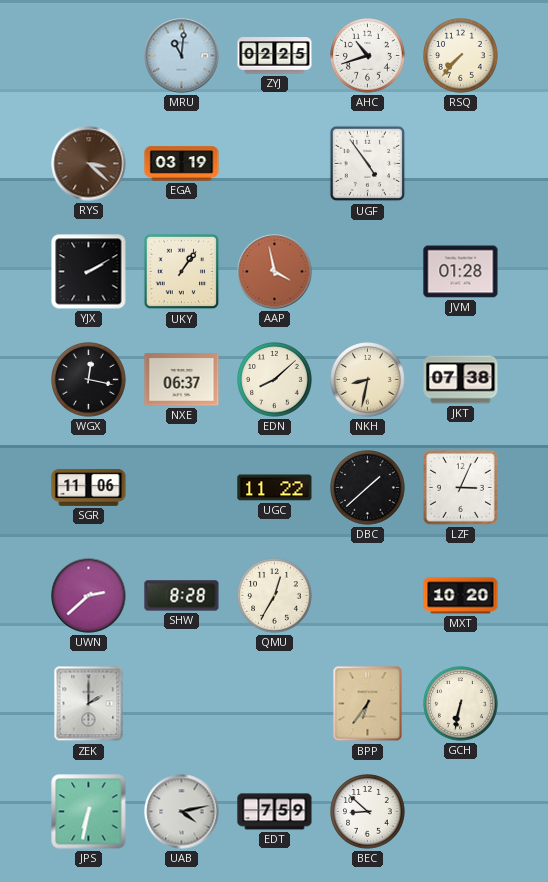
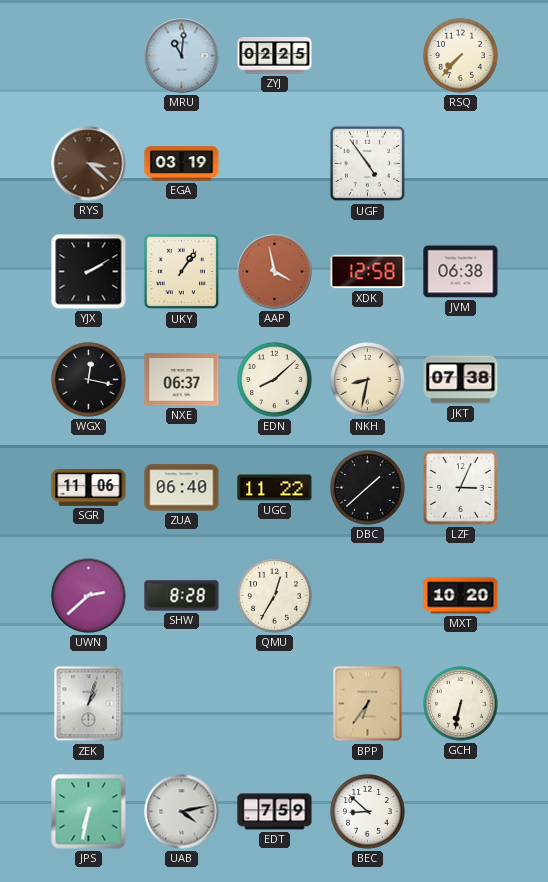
AHC: 10:42 -> none
XDK: none -> 12:58
JVM: 01:28 -> 06:38
ZUA: none -> 06:40
ZEK: 2:00 -> 1:03
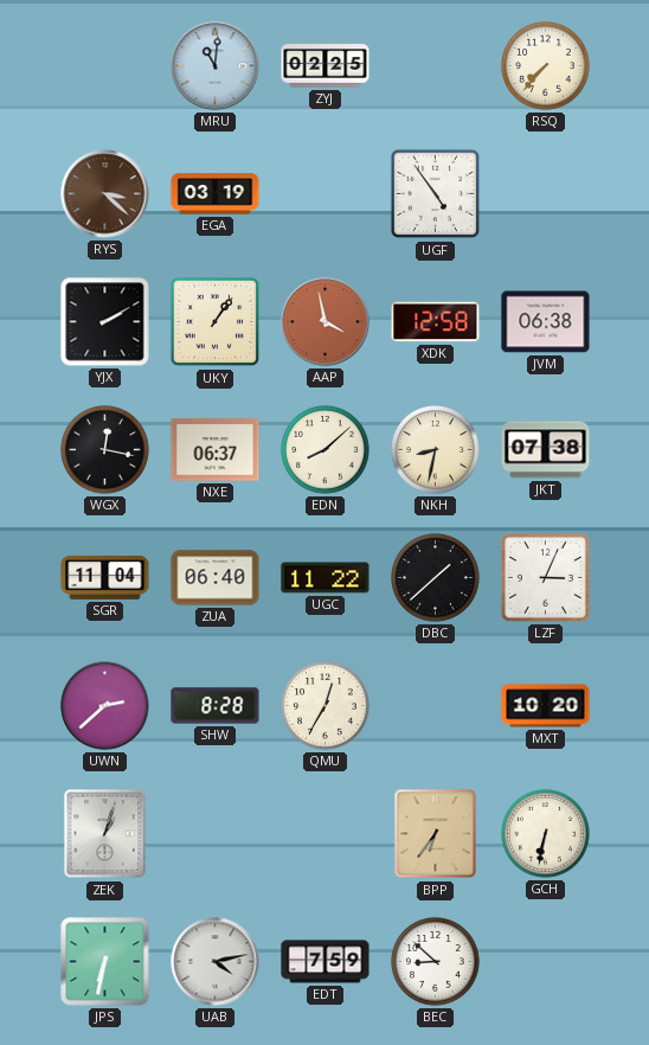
SGR: 11:06 -> 11:04
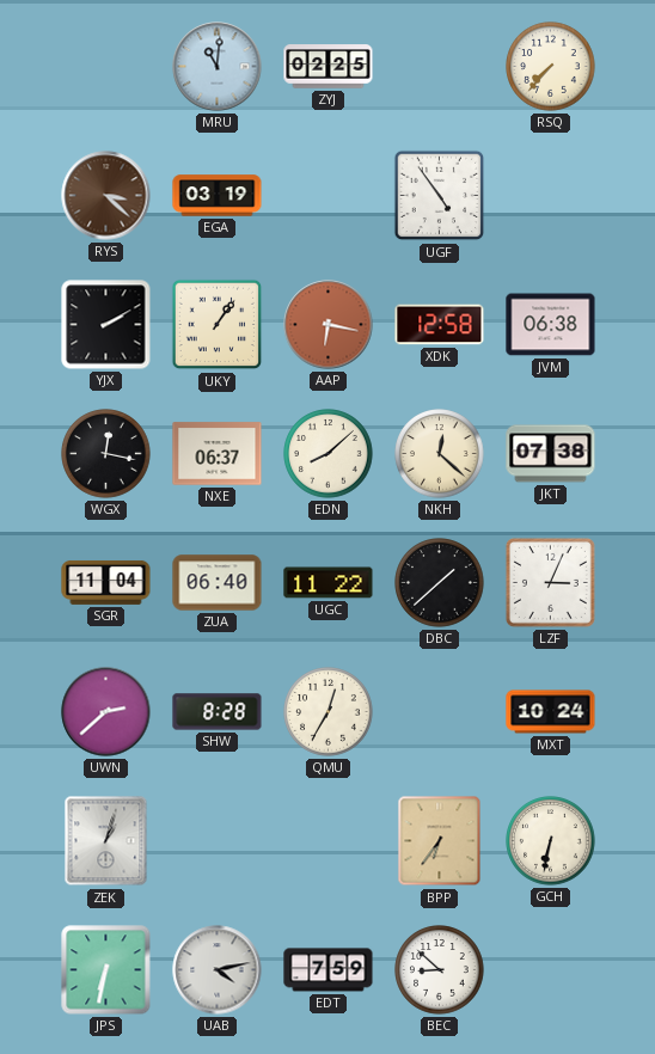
AAP: 3:58 -> 6:17
NKH: 8:32 -> 12:22
MXT: 10:20 -> 10:24
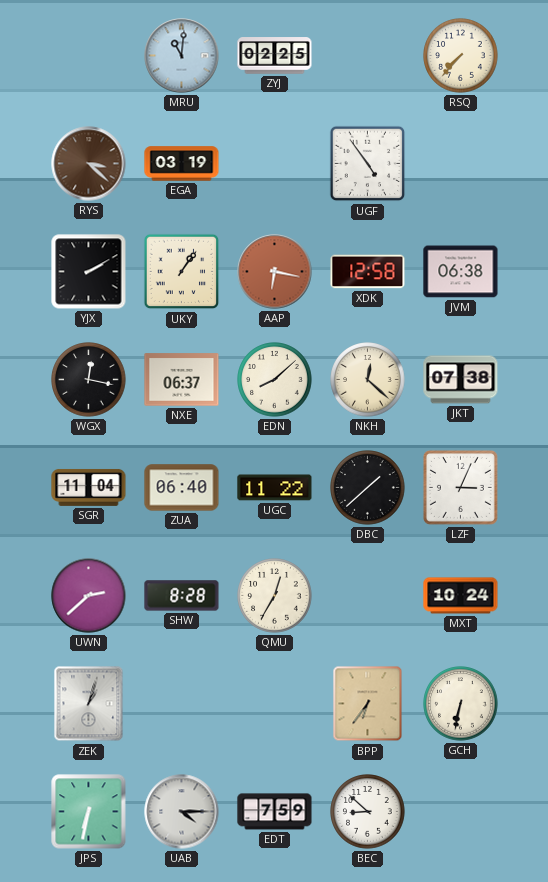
UAB: 4:13 -> 4:15
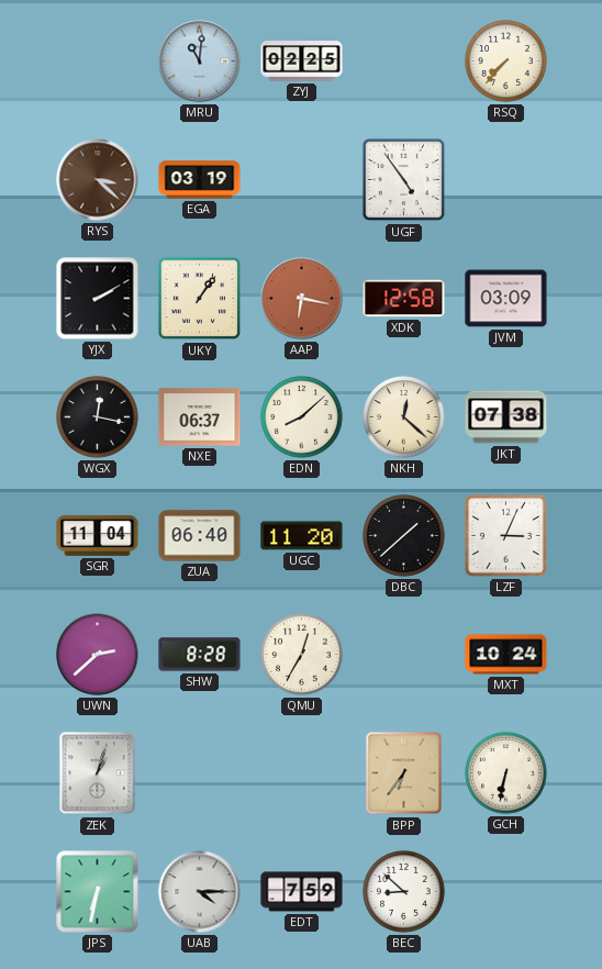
JVM: 06:38 -> 03:09
UGC: 11:22 -> 11:20
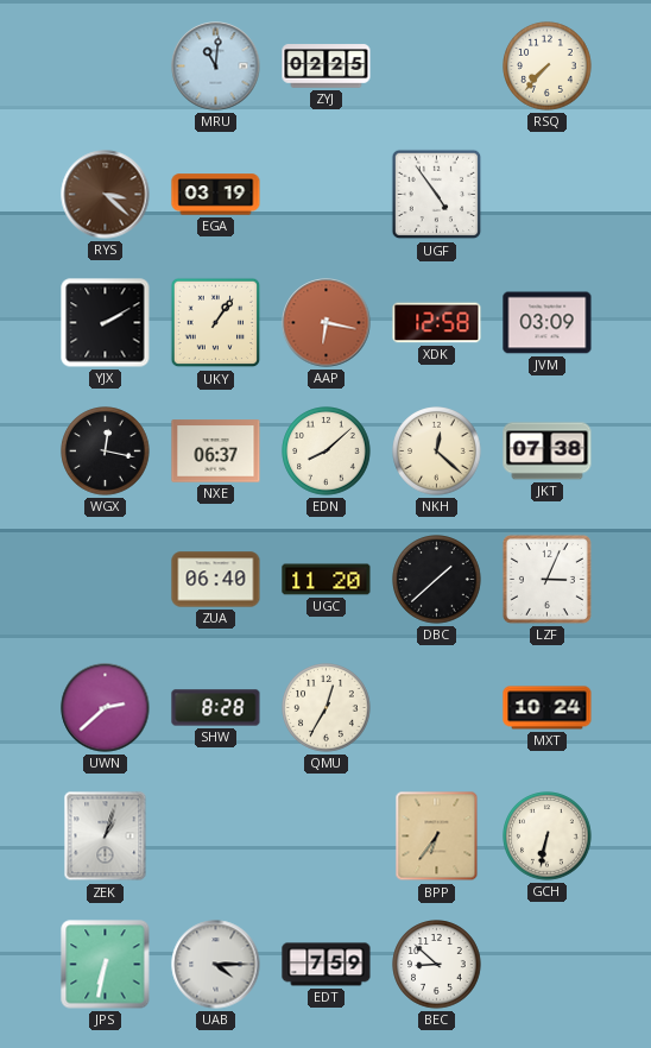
SGR: 11:04 -> none
